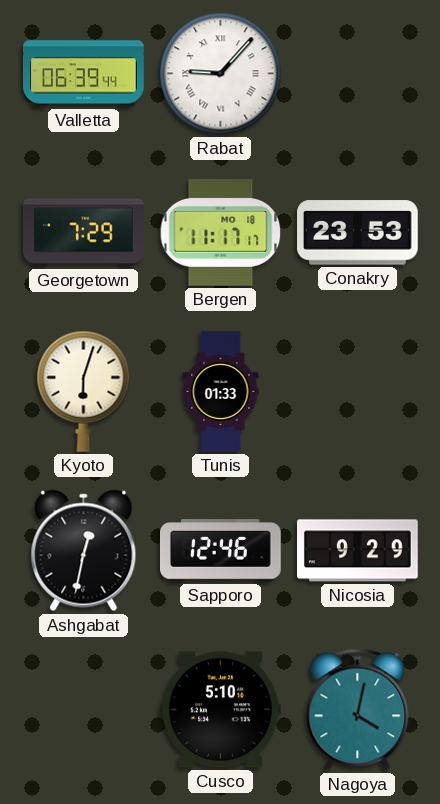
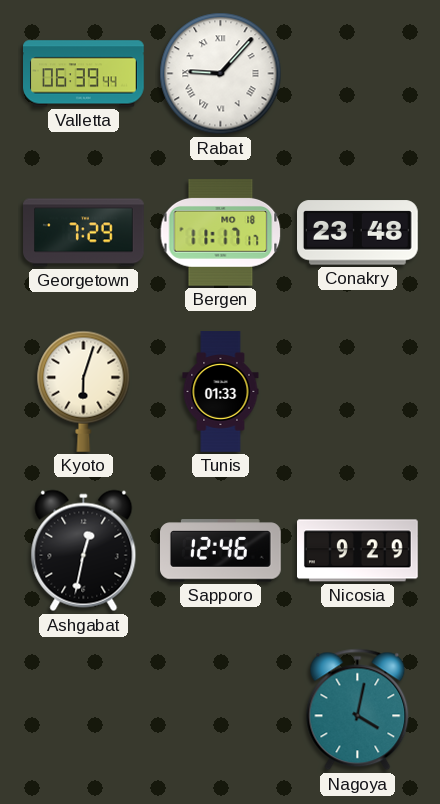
Conakry: 23:53 -> 23:48
Cusco: 5:10 -> none
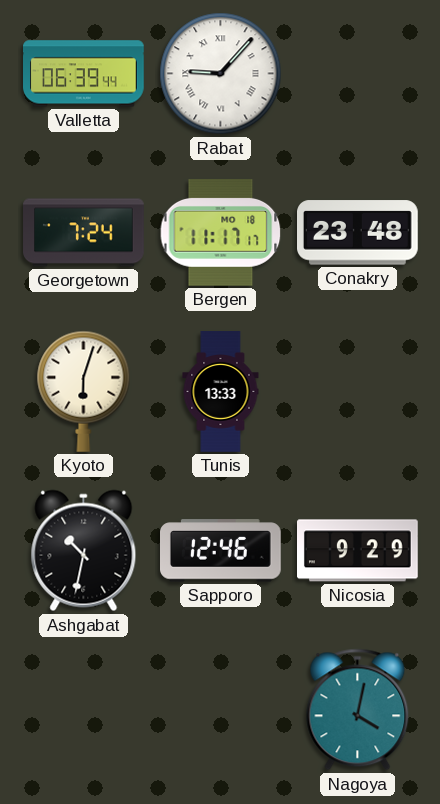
Georgetown: 7:29 -> 7:24
Tunis: 01:33 -> 13:33
Ashgabat: 12:32 -> 10:32
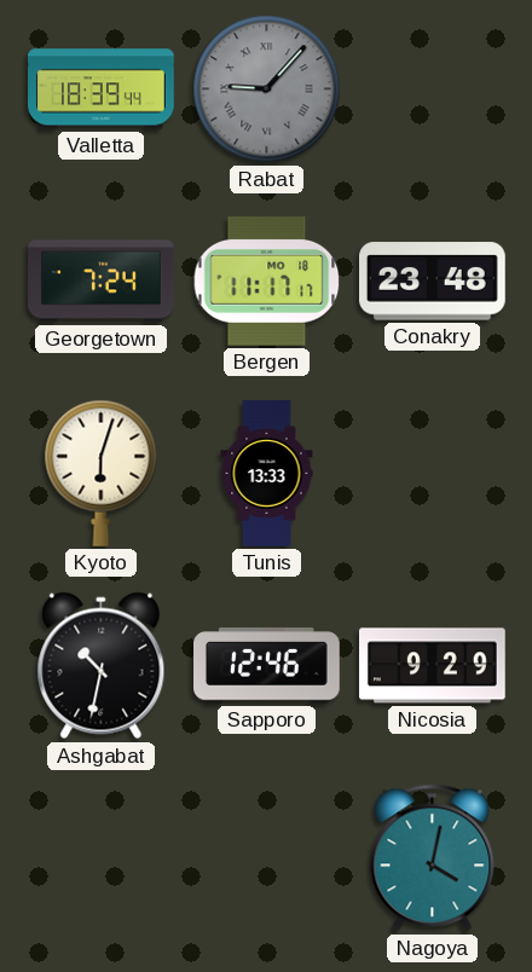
Valletta: 06:39 -> 18:39
Rabat dial: white -> grey
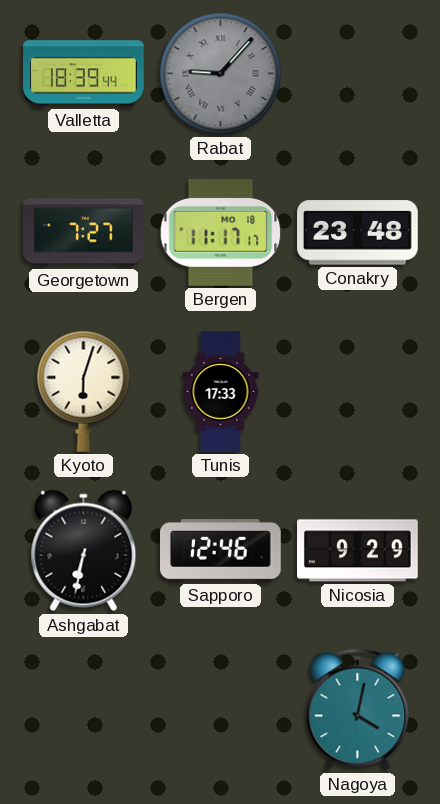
Georgetown: 7:24 -> 7:27
Tunis: 13:33 -> 17:33
Ashgabat: 10:32 -> 6:32
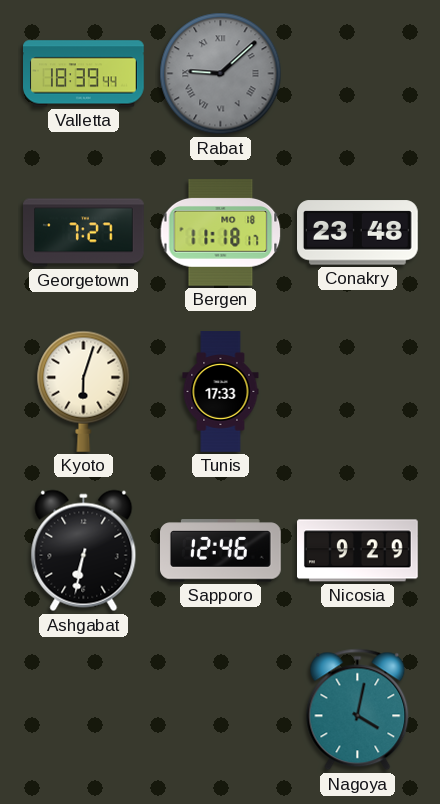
Rabat: 9:07 -> 9:08
Bergen: 11:17 -> 11:18
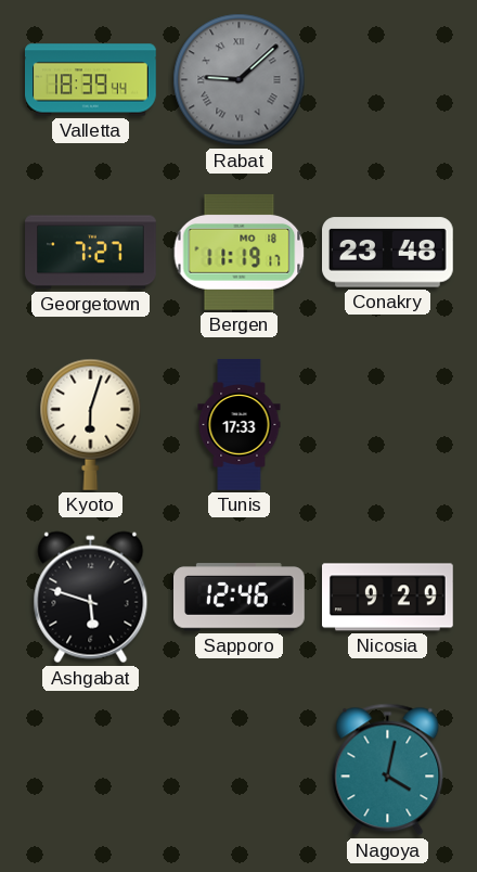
Bergen: 11:18 -> 11:19
Ashgabat: 6:32 -> 5:48
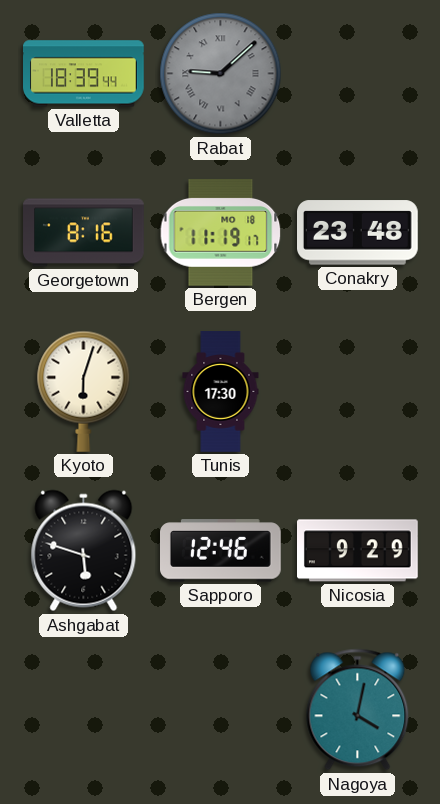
Georgetown: 7:27 -> 8:16
Tunis: 17:33 -> 17:30
